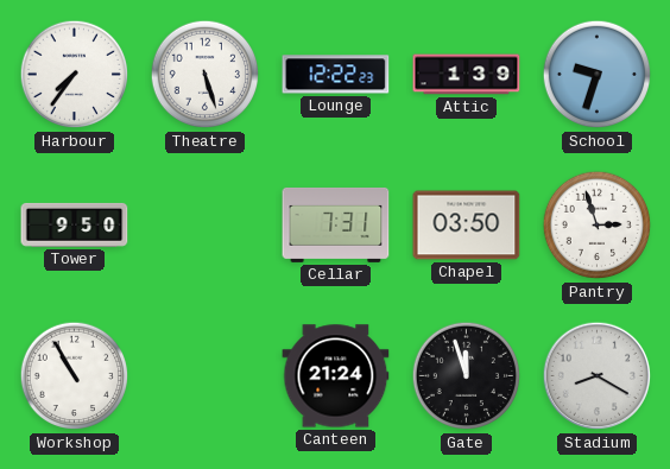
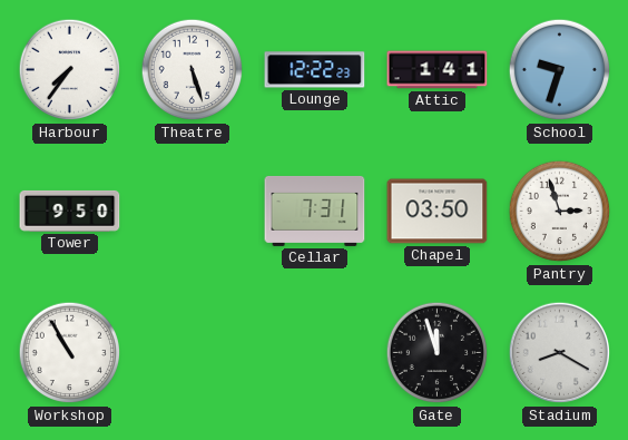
Attic: 1:39 -> 1:41
Canteen: 21:24 -> none
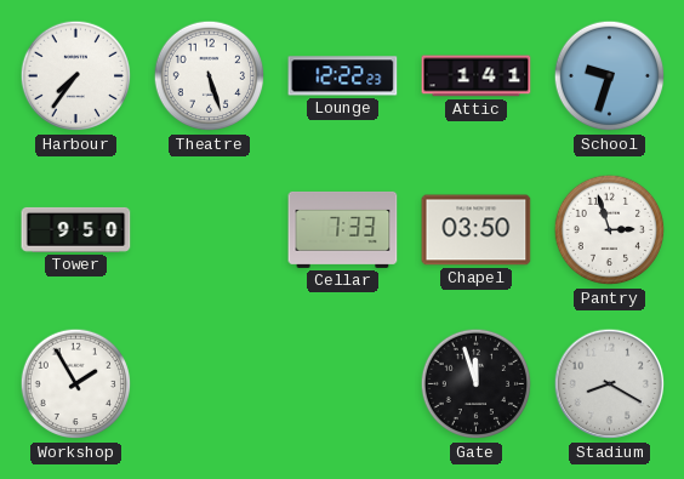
Cellar: 7:31 -> 7:33
Workshop: 10:55 -> 1:55
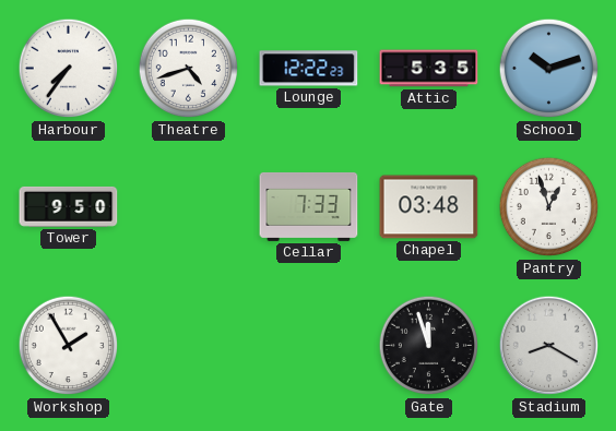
Theatre: 5:27 -> 4:42
Attic: 1:41 -> 5:35
School: 9:33 -> 10:12
Chapel: 03:50 -> 03:48
Pantry: 2:57 -> 12:57
